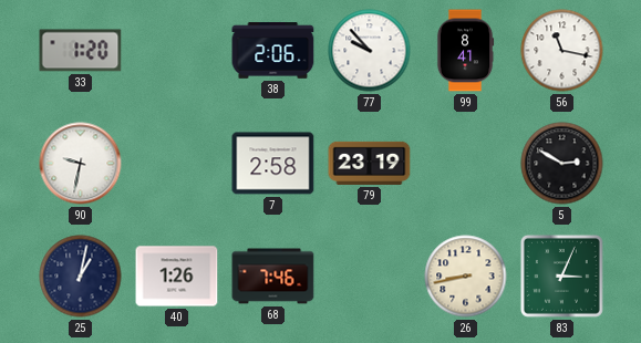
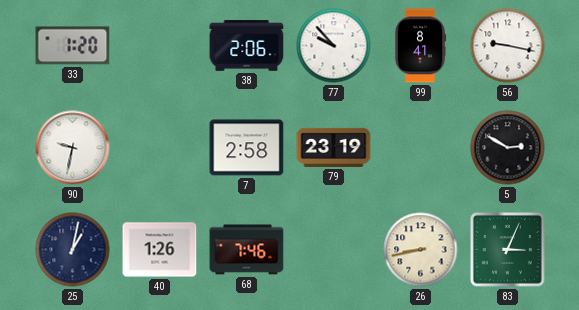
56: 11:17 -> 9:17
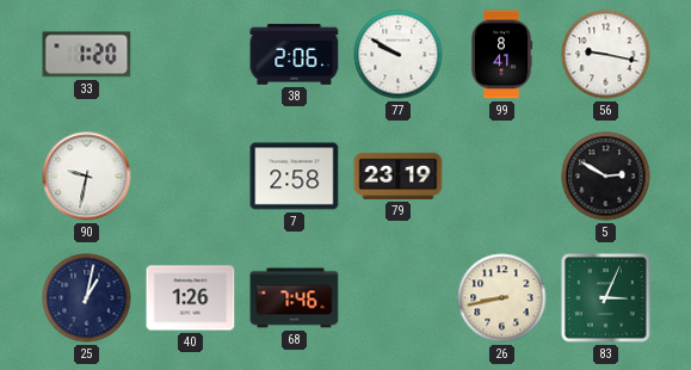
77: 9:53 -> 9:50
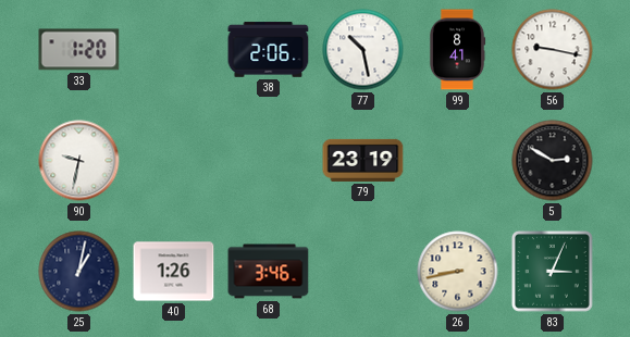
77: 9:50 -> 10:28
7: 2:58 -> none
68: 7:46 -> 3:46
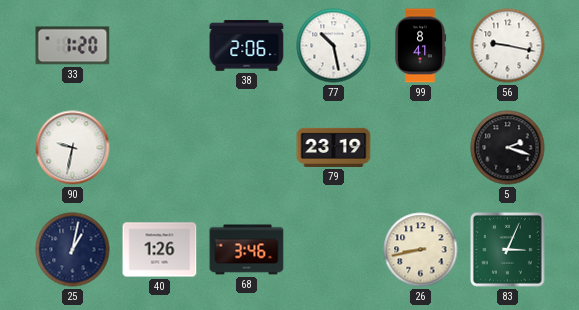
5: 2:50 -> 2:18
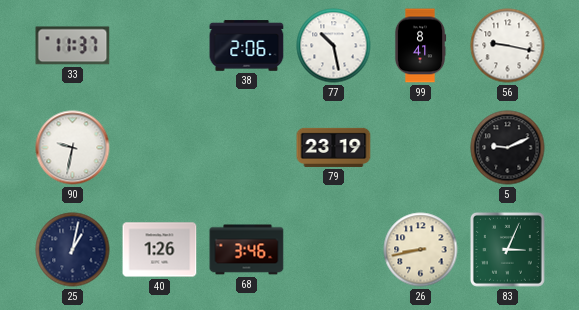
33: 1:20 -> 11:37
5: 2:18 -> 9:11
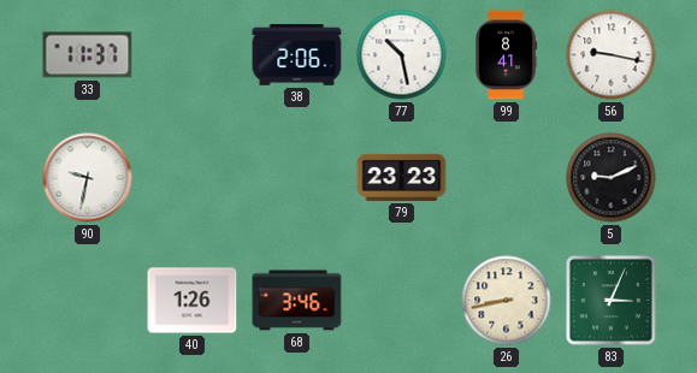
79: 23:19 -> 23:23
25: 1:02 -> none
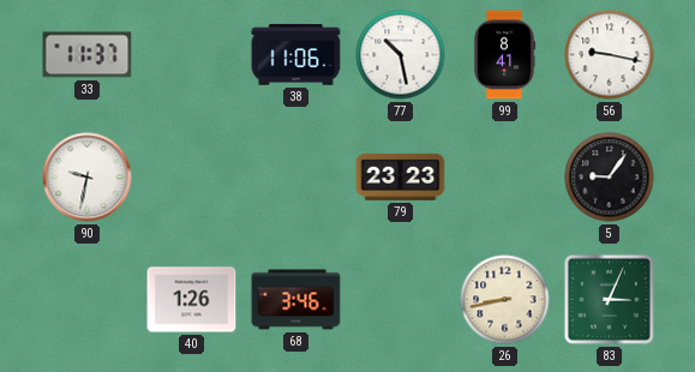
38: 2:06 -> 11:06
5: 9:11 -> 9:06
